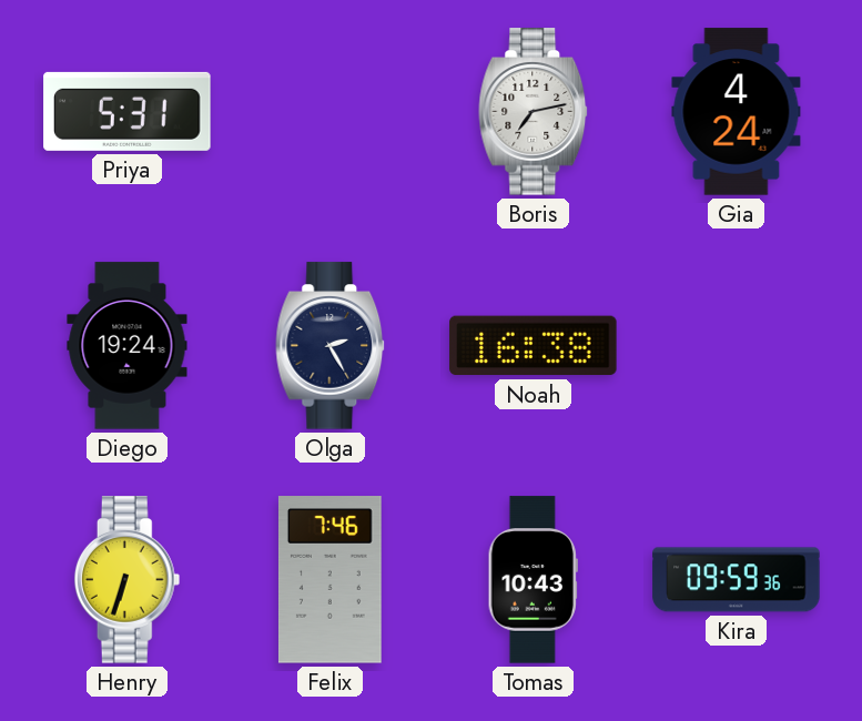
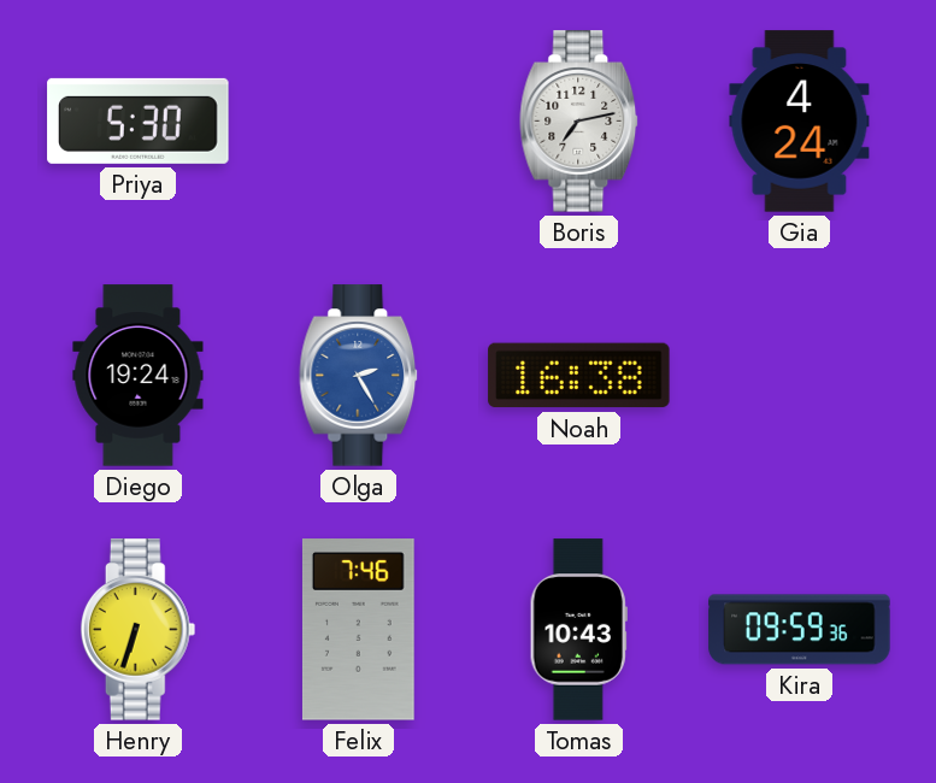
Priya: 5:31 -> 5:30
Olga dial: navy -> blue
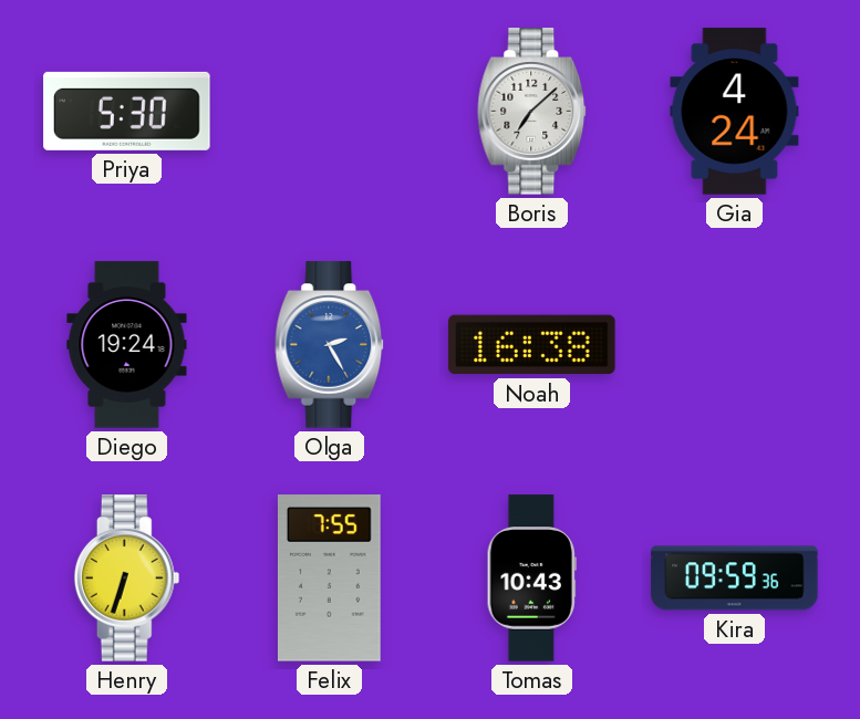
Boris: 7:13 -> 7:08
Felix: 7:46 -> 7:55
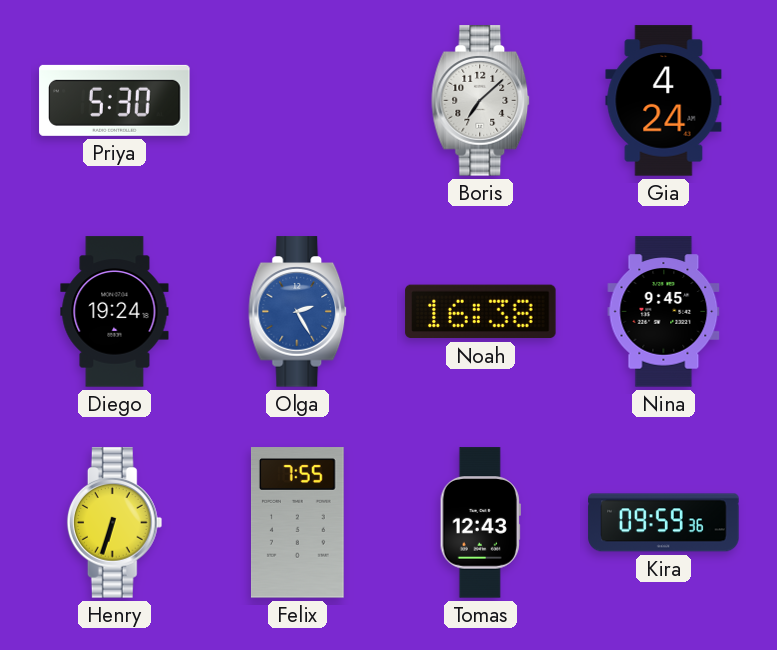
Nina: none -> 9:45
Tomas: 10:43 -> 12:43
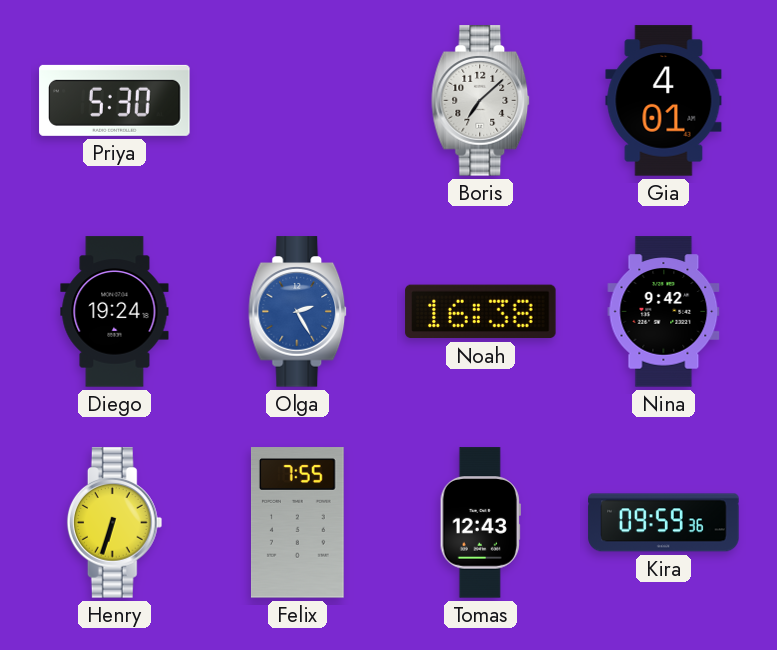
Gia: 4:24 -> 4:01
Nina: 9:45 -> 9:42
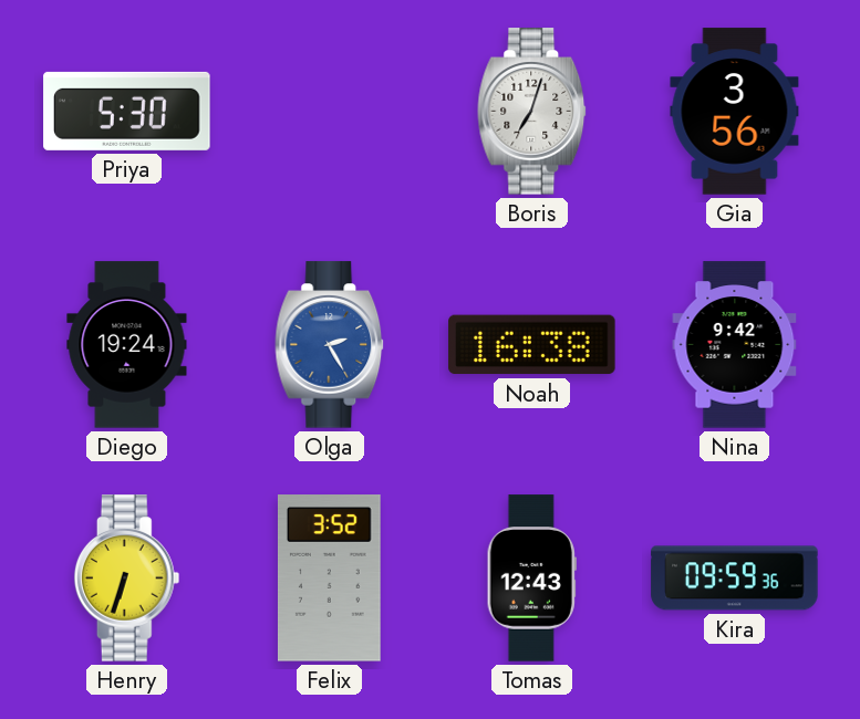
Boris: 7:08 -> 7:03
Gia: 4:01 -> 3:56
Felix: 7:55 -> 3:52
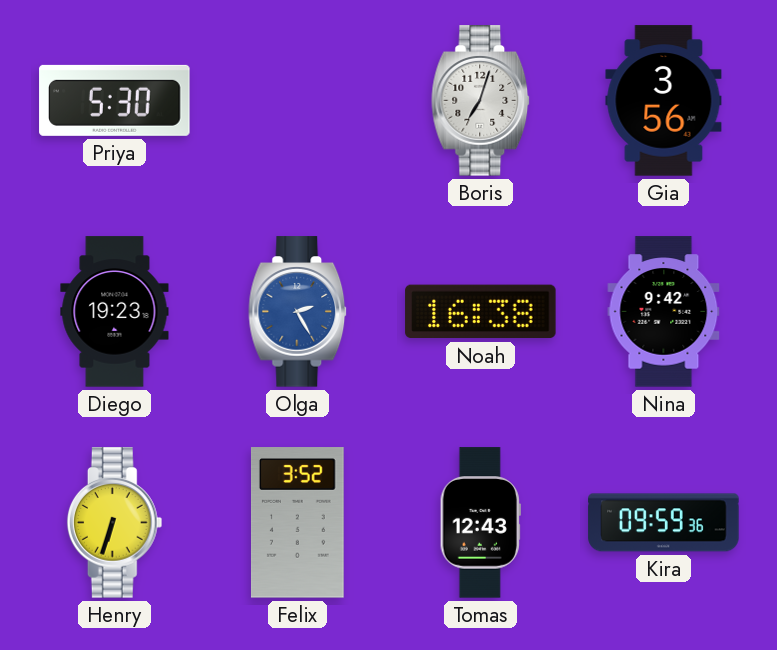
Diego: 19:24 -> 19:23
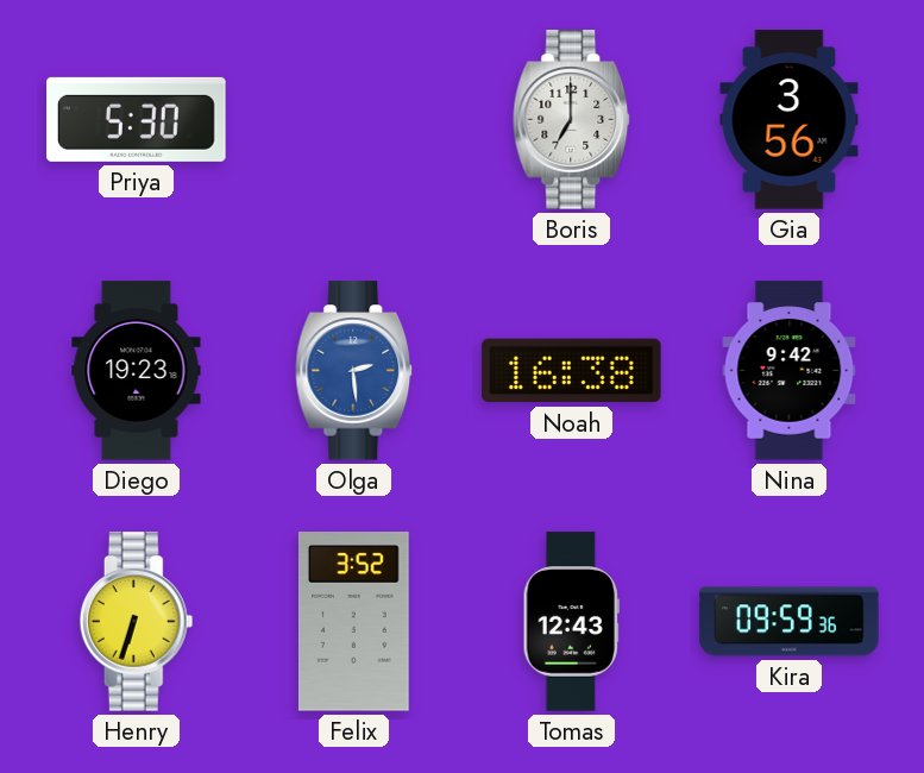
Boris: 7:03 -> 7:00
Olga: 2:25 -> 2:29
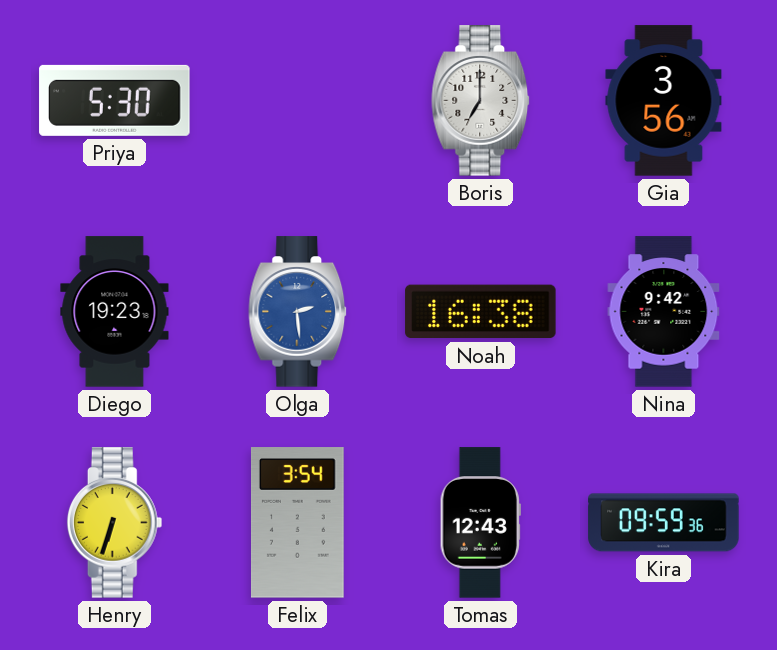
Felix: 3:52 -> 3:54
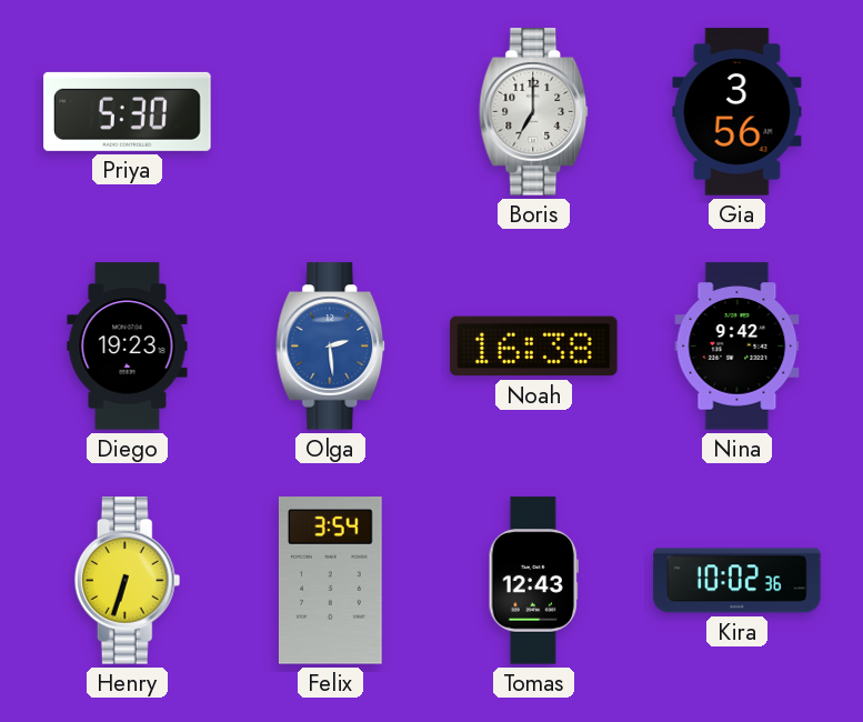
Kira: 09:59 -> 10:02
